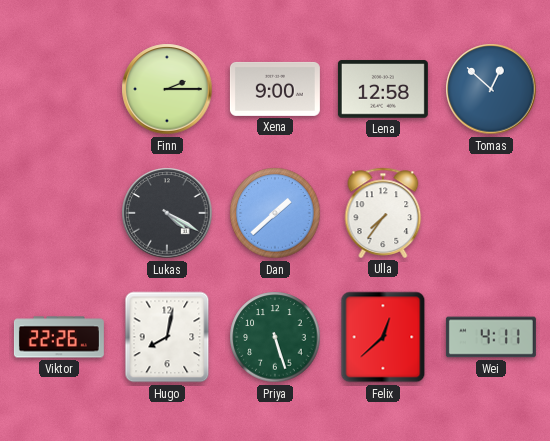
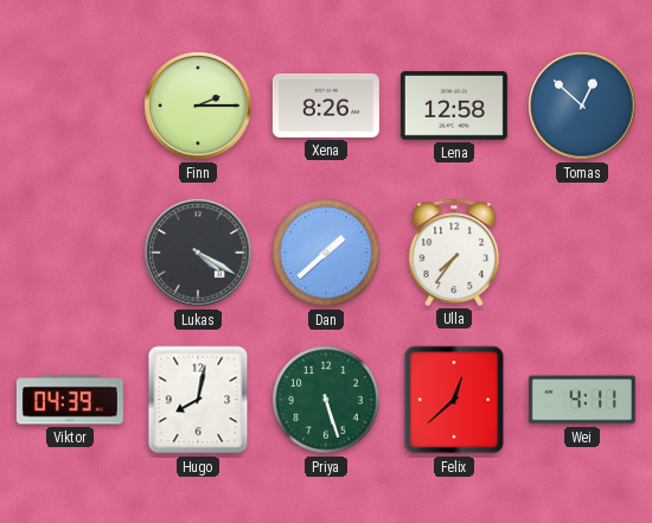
Xena: 9:00 -> 8:26
Viktor: 22:26 -> 04:39
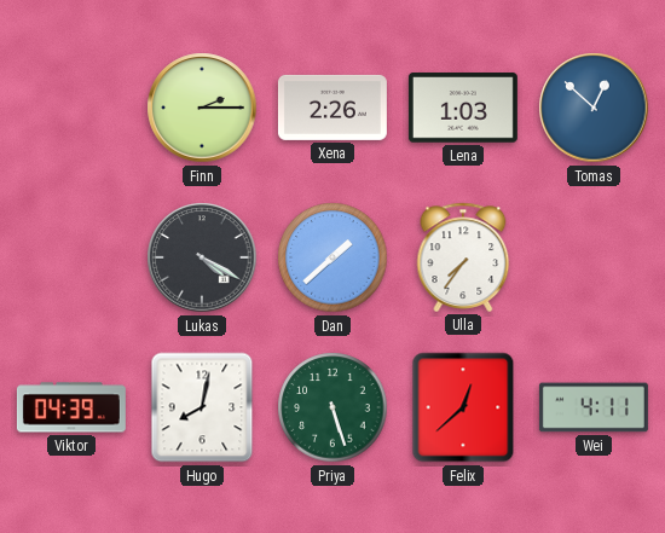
Xena: 8:26 -> 2:26
Lena: 12:58 -> 1:03
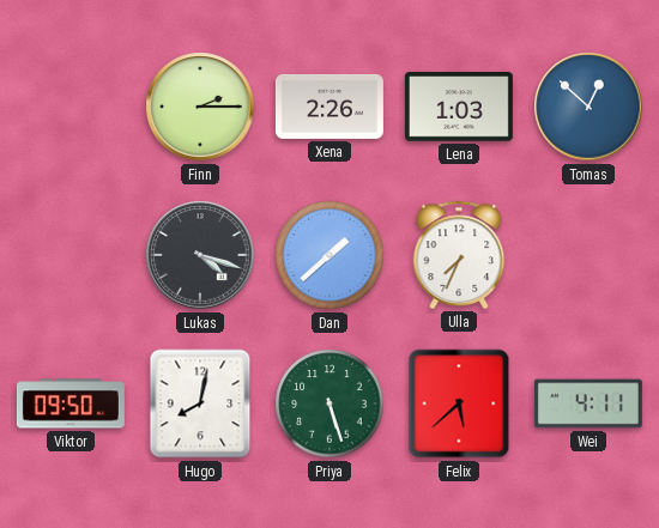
Lukas: 4:20 -> 4:18
Ulla: 7:36 -> 7:34
Viktor: 04:39 -> 09:50
Felix: 12:38 -> 5:38
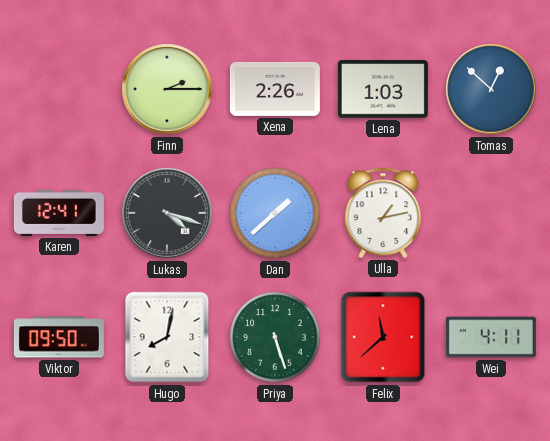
Karen: none -> 12:41
Ulla: 7:34 -> 1:13
Felix: 5:38 -> 11:38
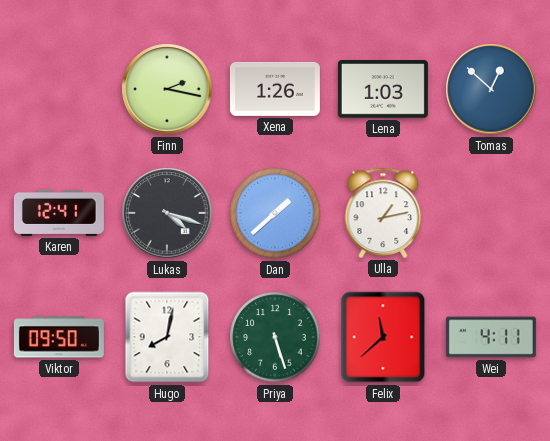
Finn: 2:15 -> 2:17
Xena: 2:26 -> 1:26
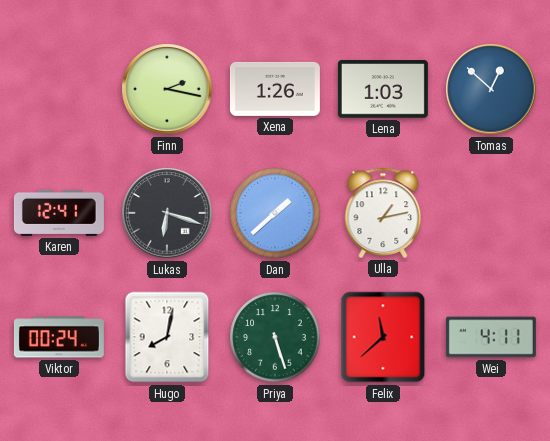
Lukas: 4:18 -> 6:18
Viktor: 09:50 -> 00:24
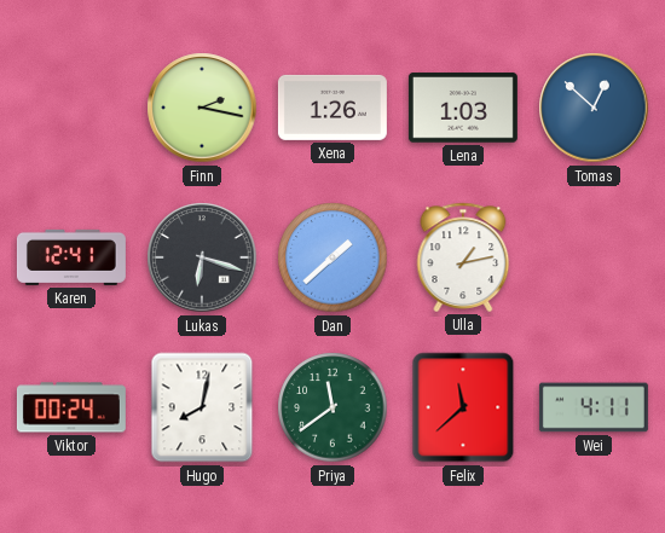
Priya: 5:27 -> 11:39
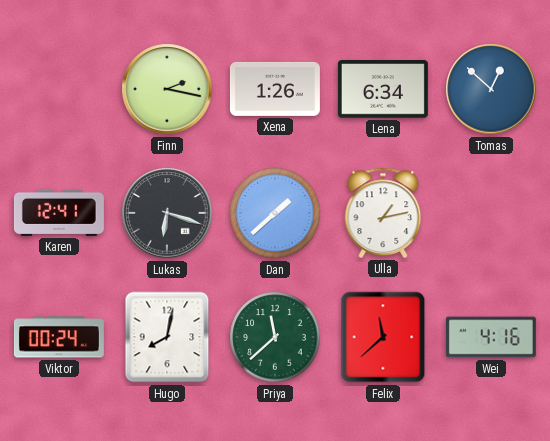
Lena: 1:03 -> 6:34
Priya: 11:39 -> 11:38
Wei: 4:11 -> 4:16
